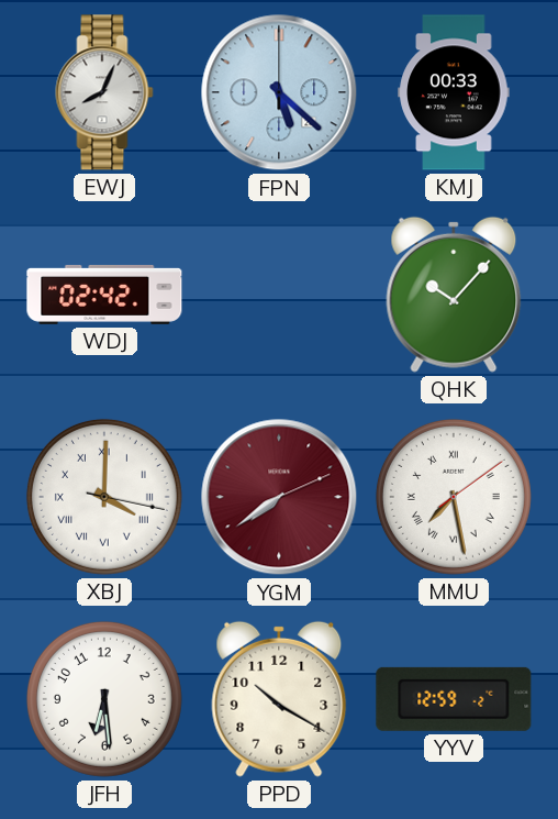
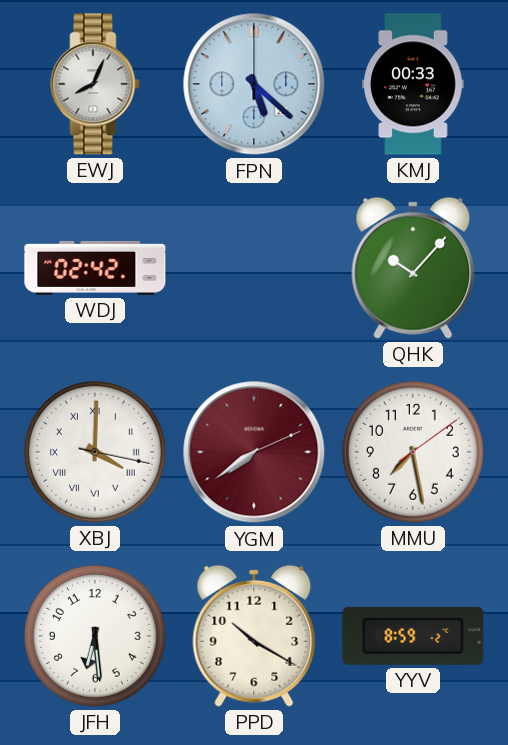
MMU numerals: Roman -> Arabic
YYV: 12:59 -> 8:59
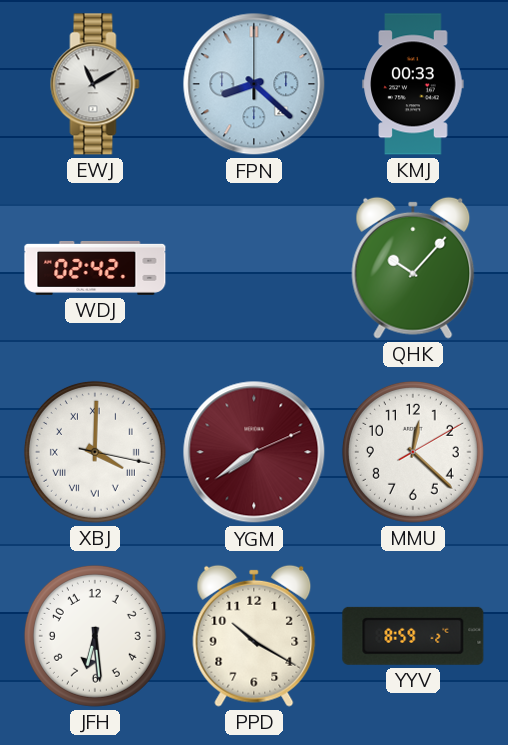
EWJ: 8:04 -> 11:10
FPN: 5:22 -> 8:22
MMU: 7:28 -> 12:22
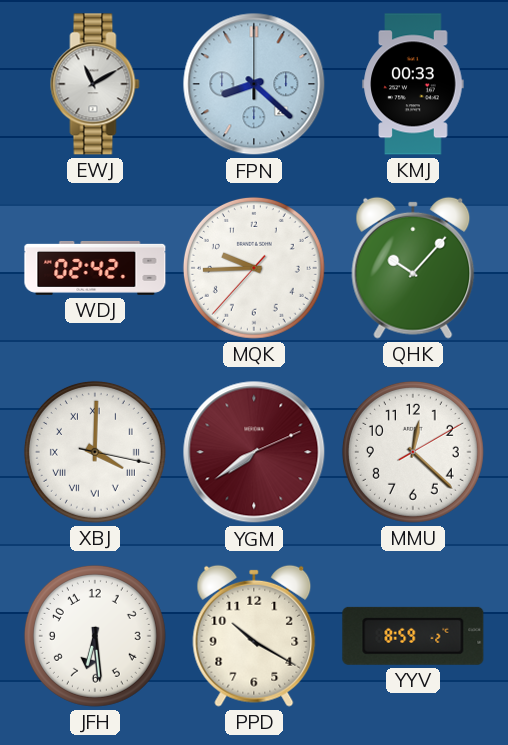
MQK: none -> 9:44
